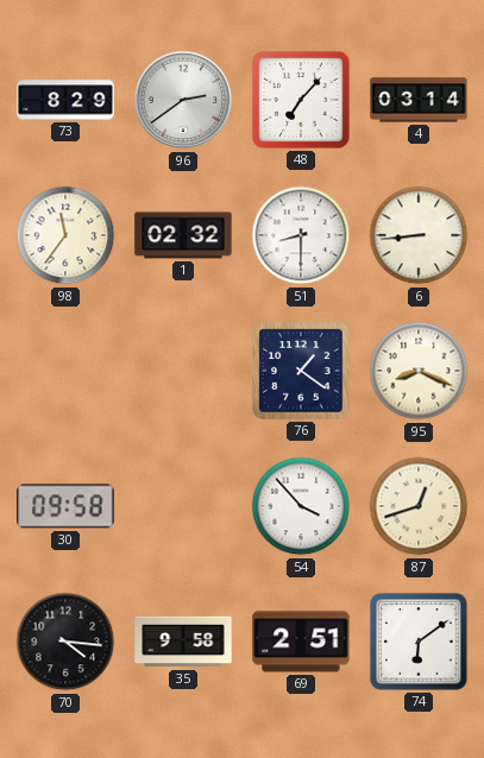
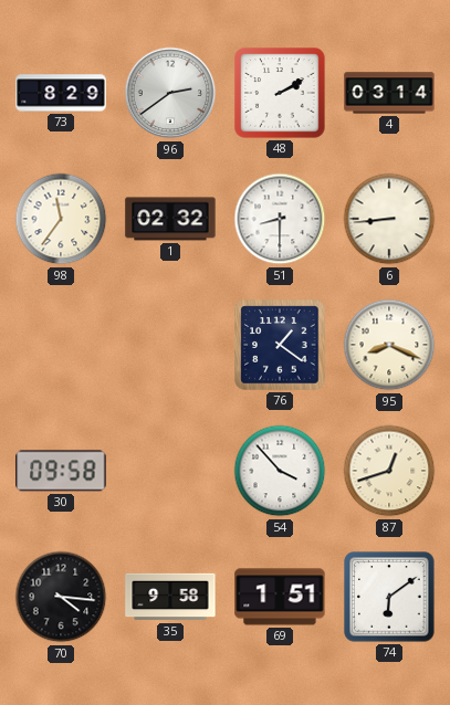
48: 7:07 -> 2:10
69: 2:51 -> 1:51
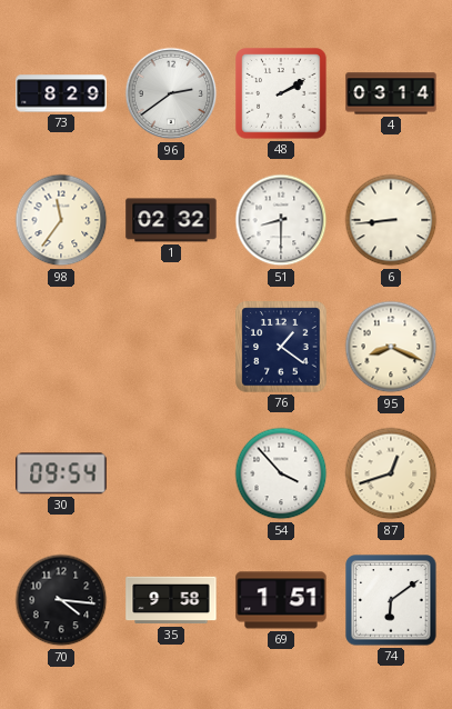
30: 09:58 -> 09:54
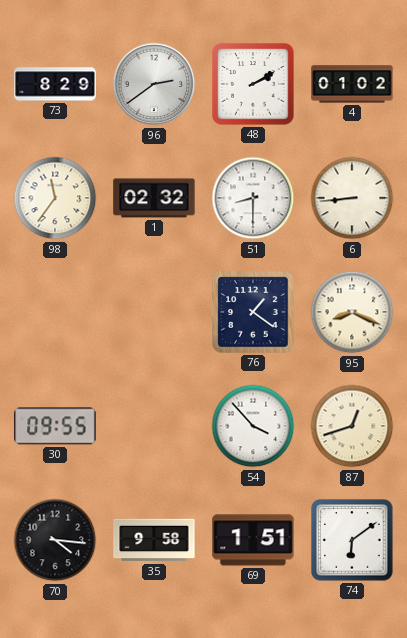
4: 03:14 -> 01:02
30: 09:54 -> 09:55
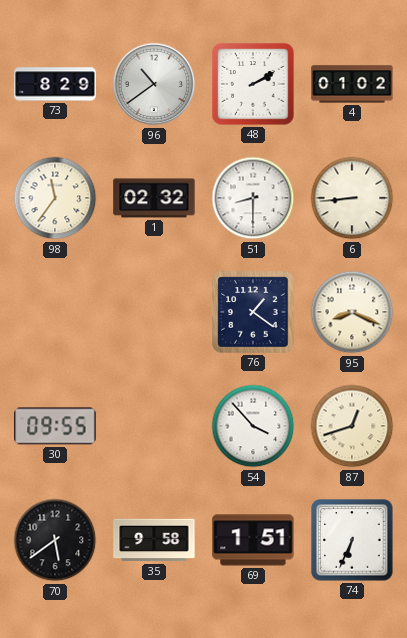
96: 2:39 -> 10:39
70: 4:16 -> 5:39
74: 6:09 -> 6:34
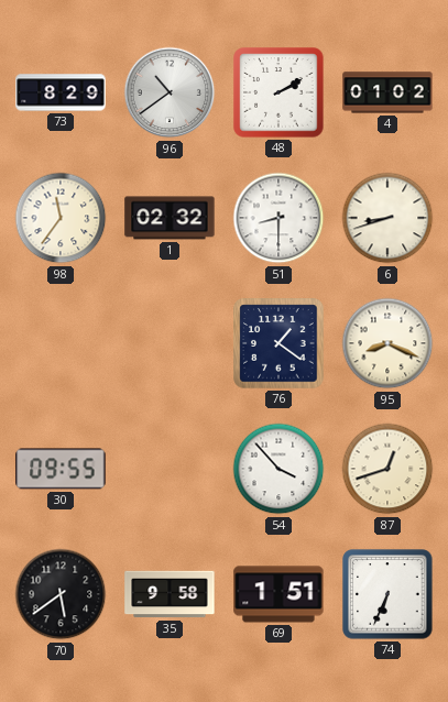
6: 8:44 -> 8:42
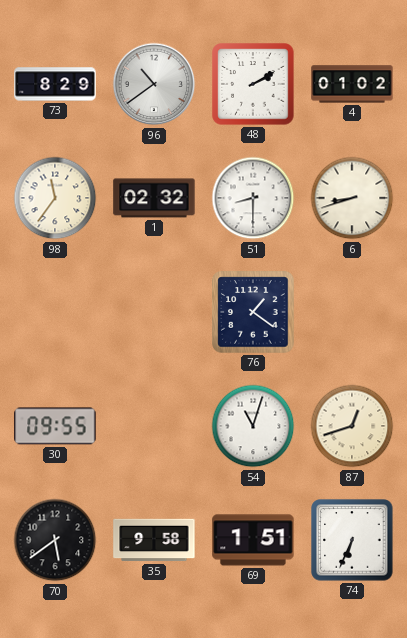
95: 8:19 -> none
54: 3:53 -> 11:03
